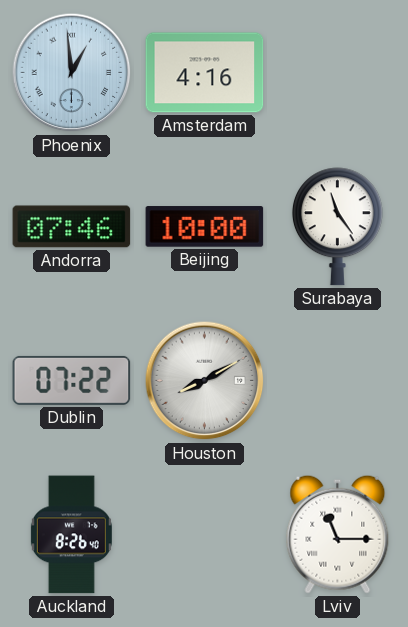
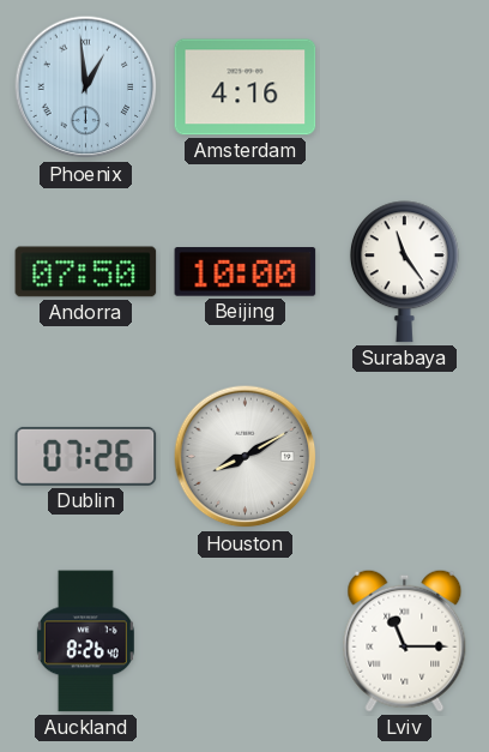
Andorra: 07:46 -> 07:50
Dublin: 07:22 -> 07:26
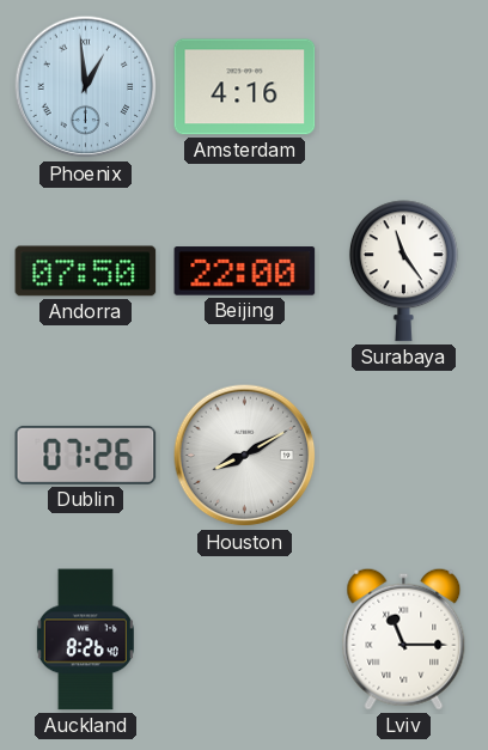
Beijing: 10:00 -> 22:00
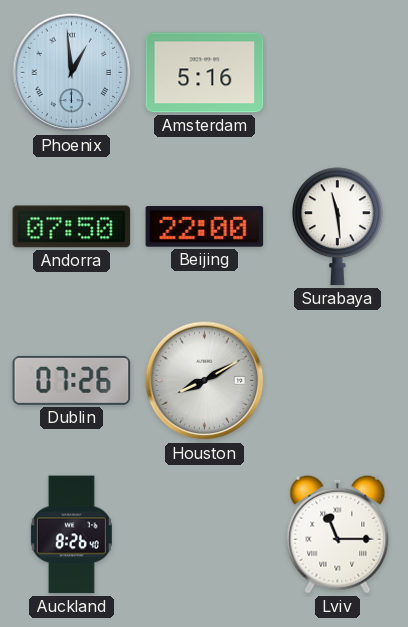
Amsterdam: 4:16 -> 5:16
Surabaya: 11:24 -> 11:29
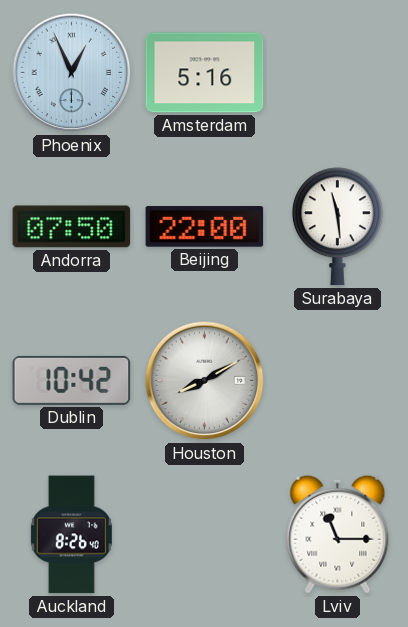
Phoenix: 12:59 -> 12:56
Dublin: 07:26 -> 10:42
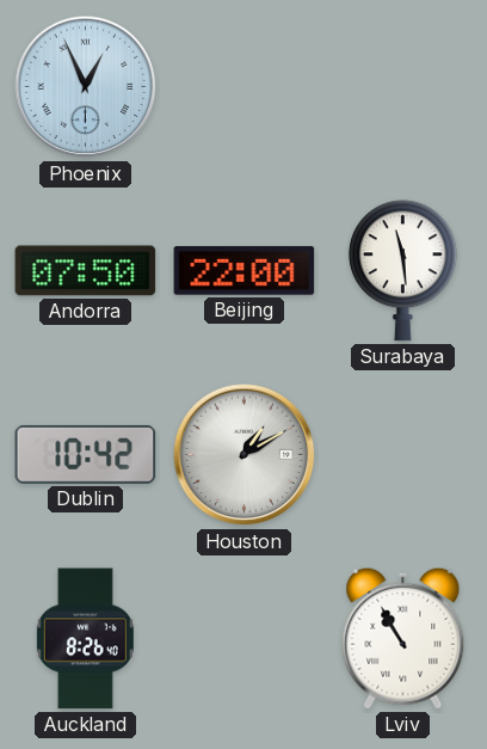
Amsterdam: 5:16 -> none
Houston: 8:10 -> 1:10
Lviv: 11:15 -> 10:55
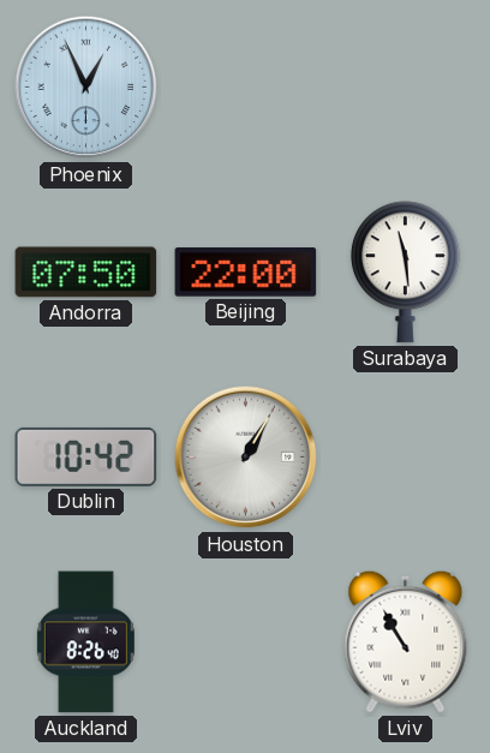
Houston: 1:10 -> 1:05
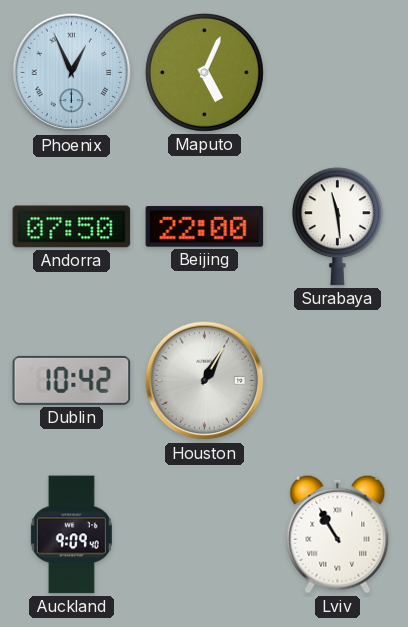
Maputo: none -> 5:04
Auckland: 8:26 -> 9:09
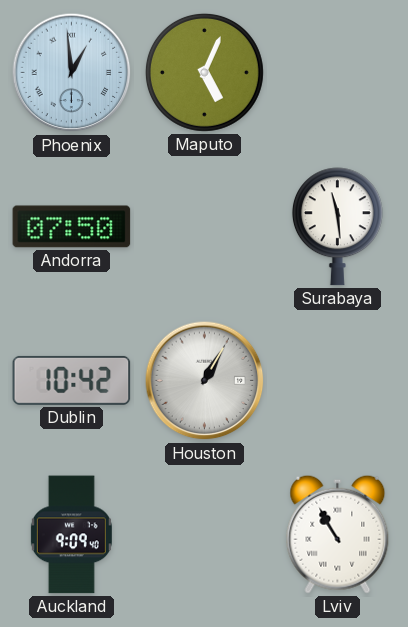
Phoenix: 12:56 -> 12:59
Beijing: 22:00 -> none
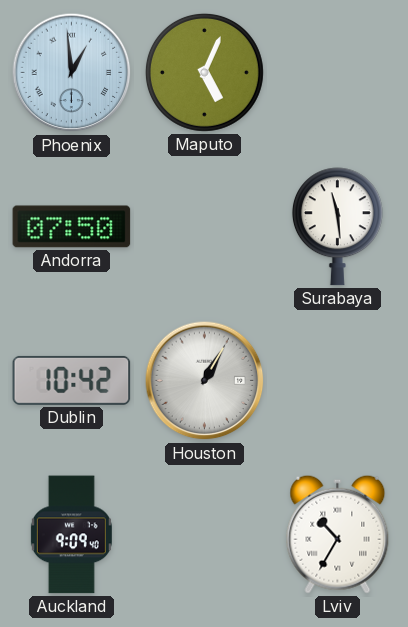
Lviv: 10:55 -> 10:35
